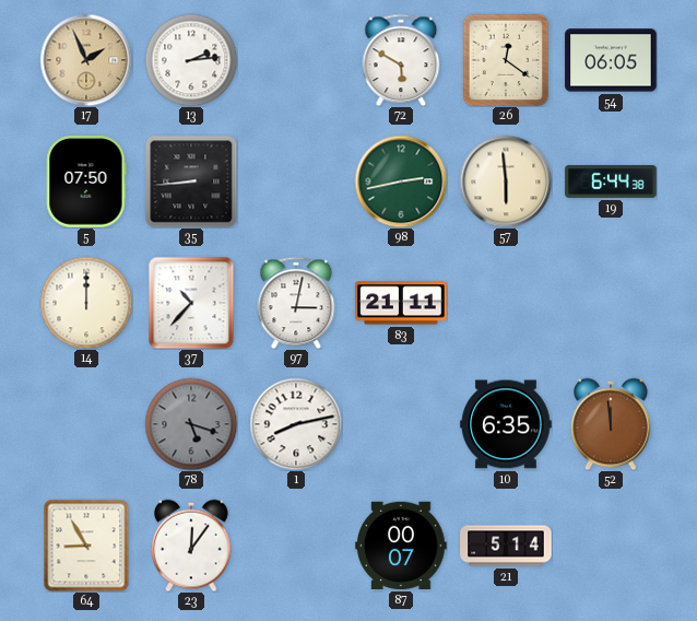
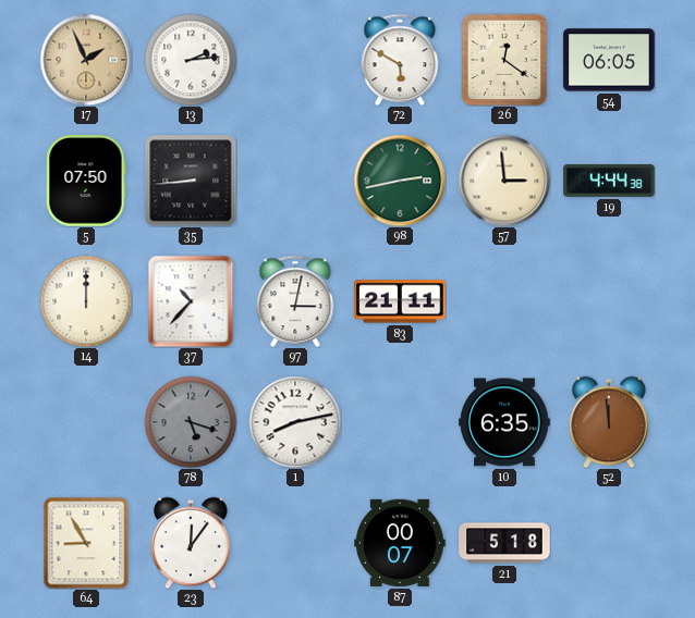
57: 5:59 -> 2:59
19: 6:44 -> 4:44
21: 5:14 -> 5:18
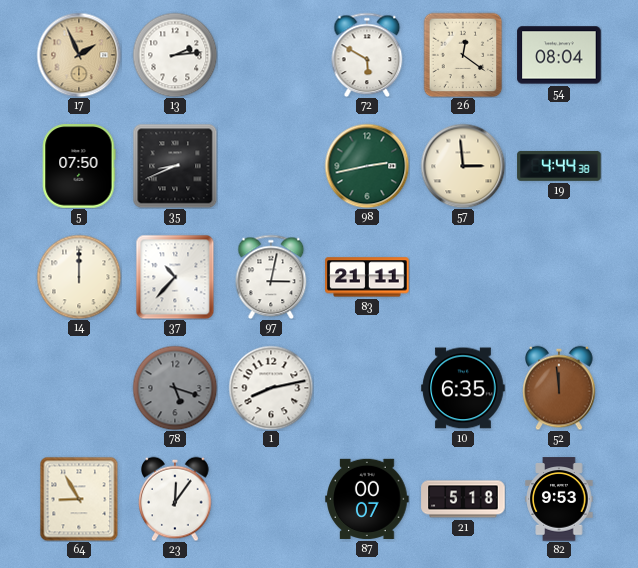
54: 06:05 -> 08:04
35: 8:44 -> 8:41
82: none -> 9:53
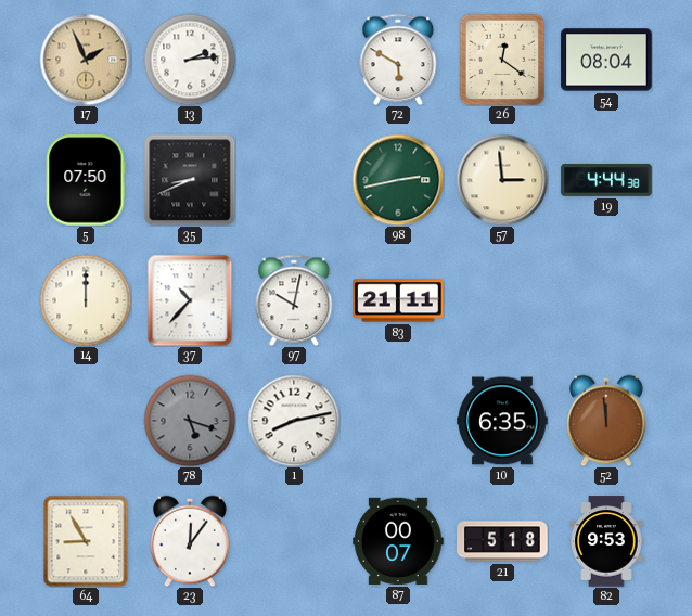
97: 3:02 -> 10:02
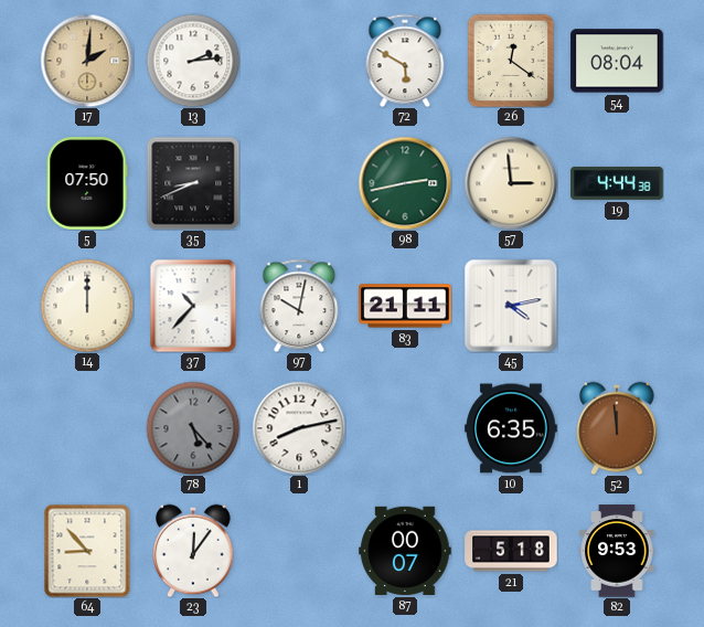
17: 1:56 -> 2:01
45: none -> 4:13
78: 5:18 -> 5:23
64: 8:55 -> 8:53
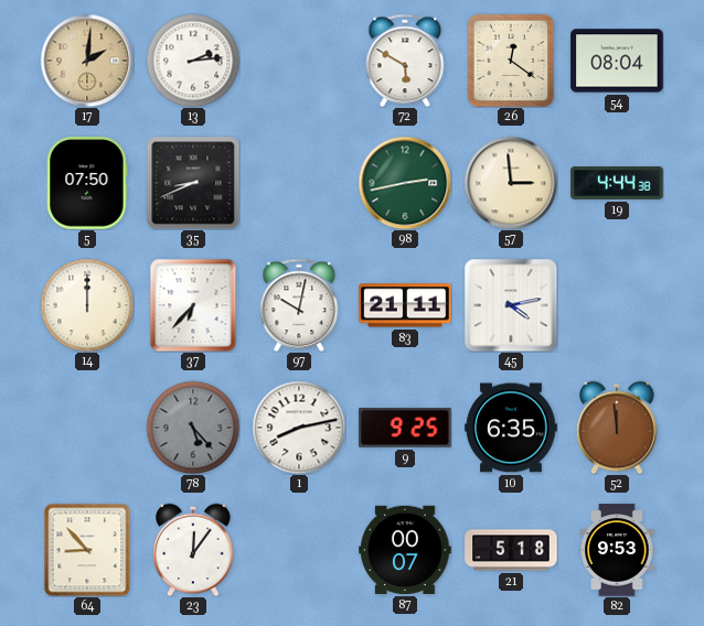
37: 10:37 -> 6:37
9: none -> 9:25
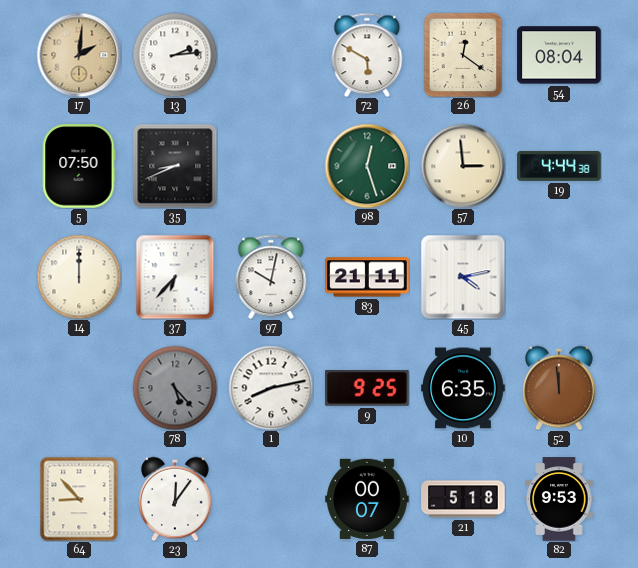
98: 2:43 -> 12:27
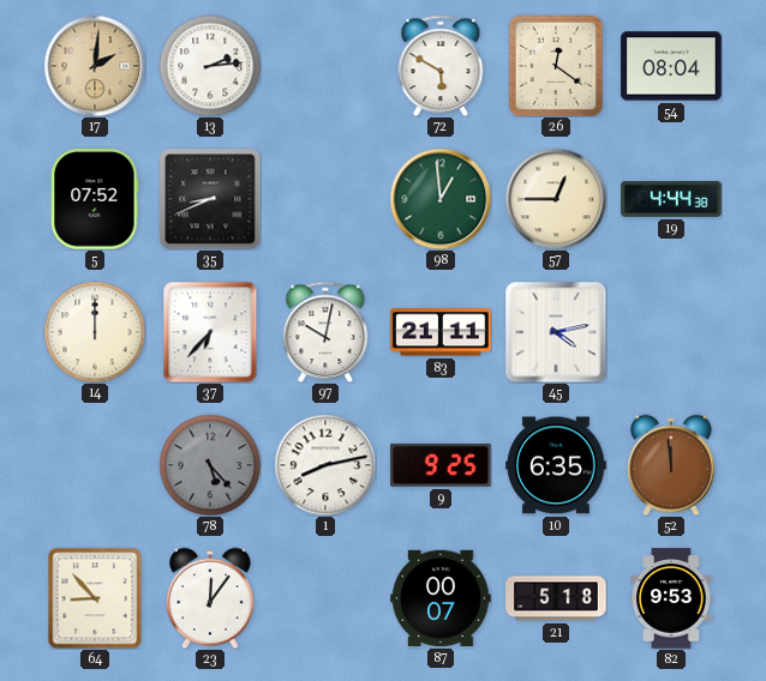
5: 07:50 -> 07:52
98: 12:27 -> 12:59
57: 2:59 -> 12:45
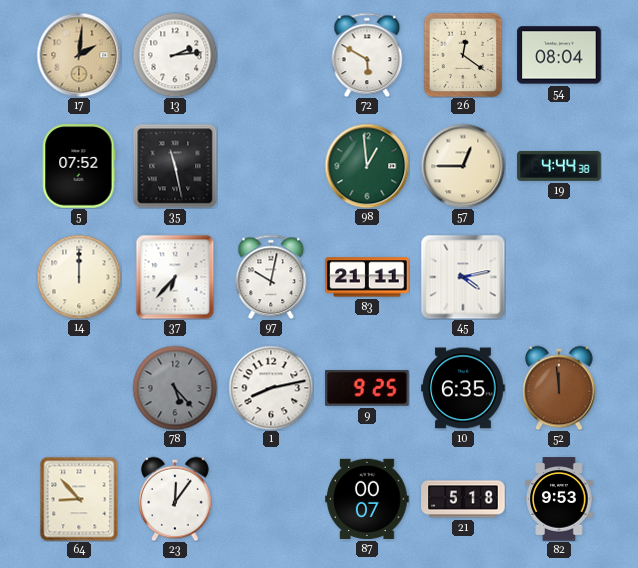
35: 8:41 -> 11:28
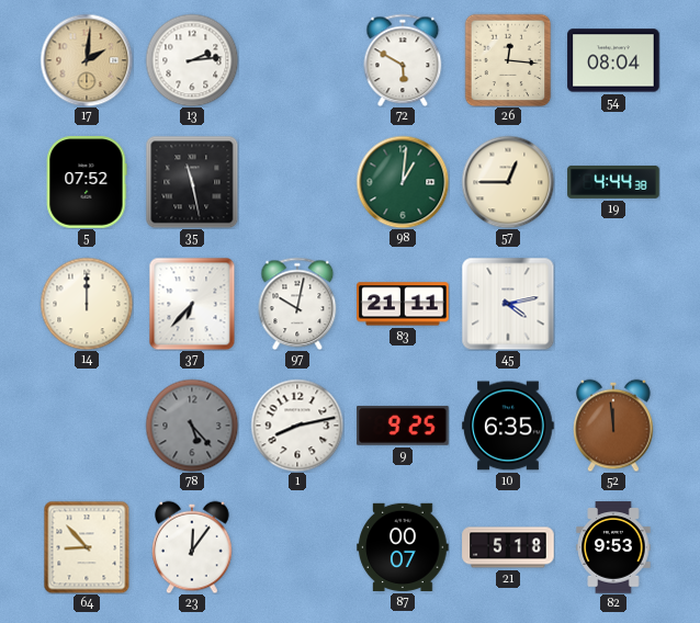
26: 12:21 -> 12:16
98: 12:59 -> 1:01
